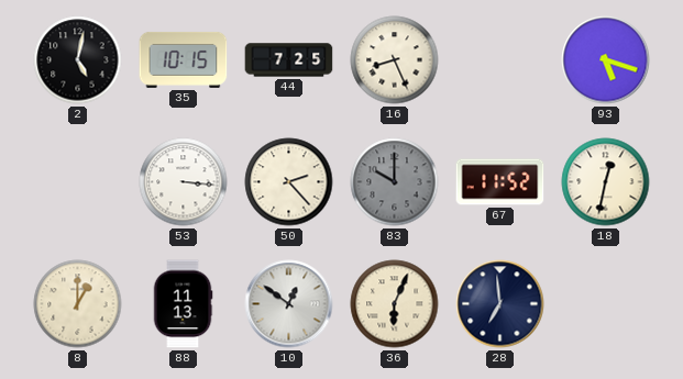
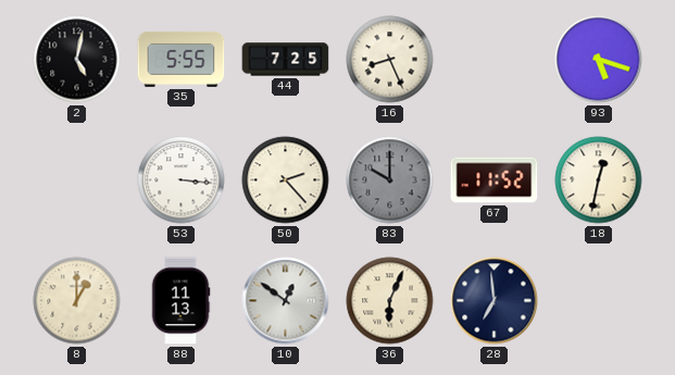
35: 10:15 -> 5:55
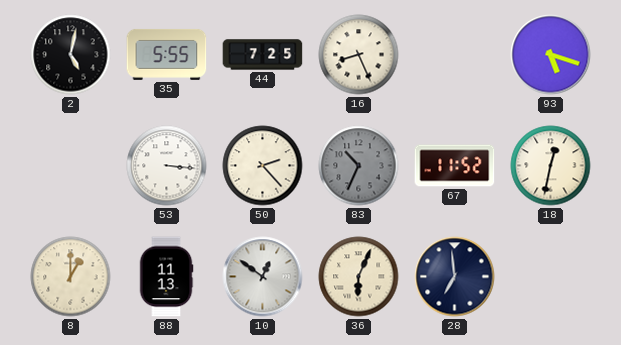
83: 10:00 -> 10:34
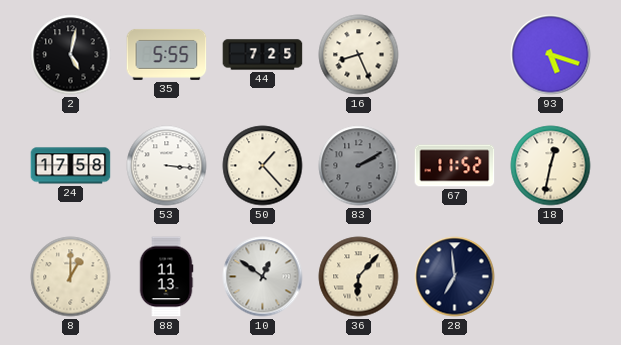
24: none -> 17:58
50: 2:23 -> 1:23
83: 10:34 -> 2:10
36: 6:04 -> 6:07
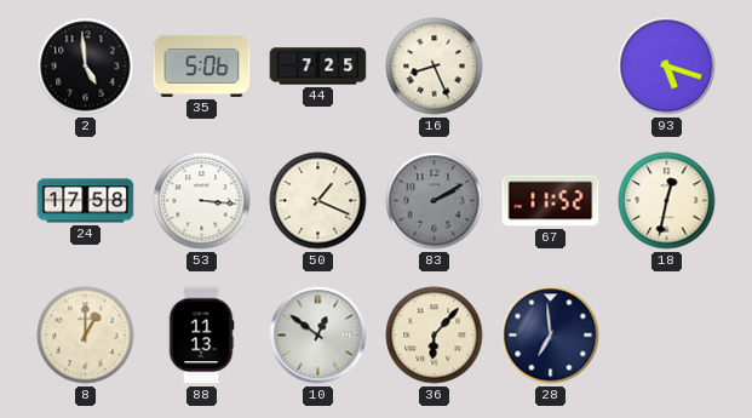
2: 5:02 -> 4:59
35: 5:55 -> 5:06
50: 1:23 -> 1:19
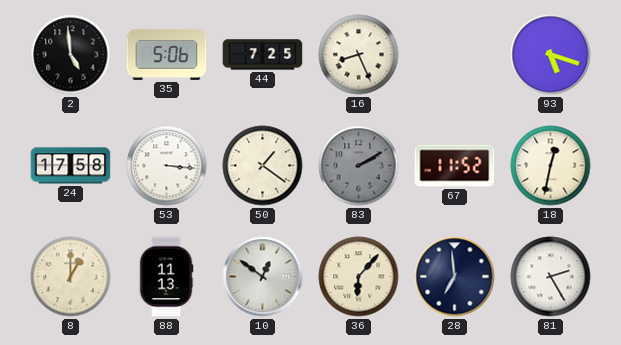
50: 1:19 -> 1:21
81: none -> 2:25
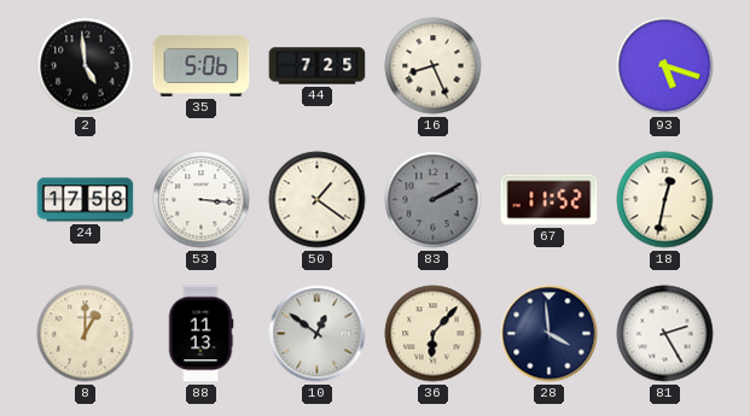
28: 6:59 -> 3:59
